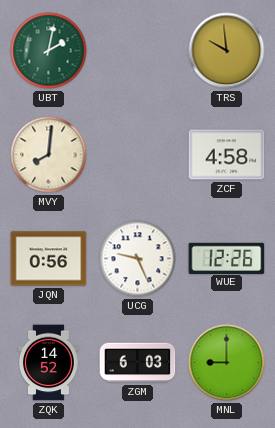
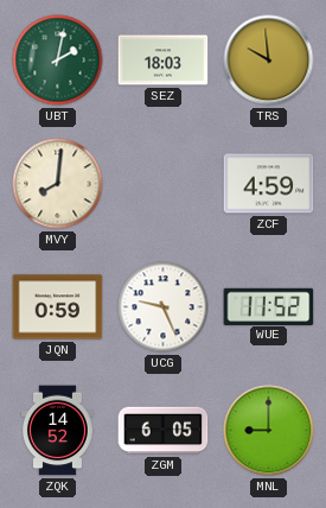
SEZ: none -> 18:03
ZCF: 4:58 -> 4:59
JQN: 0:56 -> 0:59
WUE: 12:26 -> 11:52
ZGM: 6:03 -> 6:05
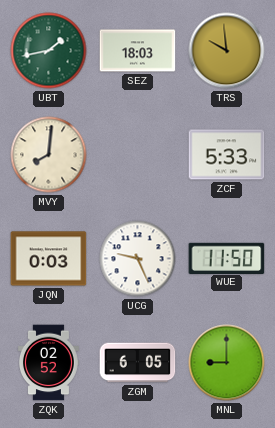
UBT: 2:02 -> 1:43
ZCF: 4:59 -> 5:33
JQN: 0:59 -> 0:03
WUE: 11:52 -> 11:50
ZQK: 14:52 -> 02:52
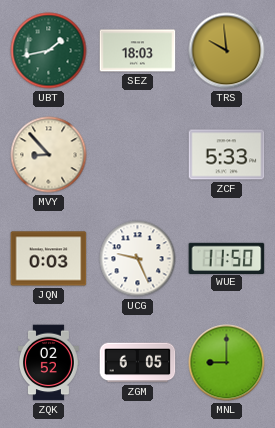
MVY: 8:01 -> 8:53
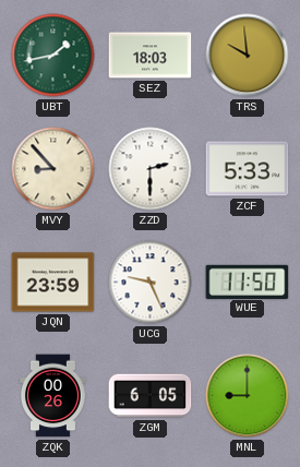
ZZD: none -> 2:30
JQN: 0:03 -> 23:59
ZQK: 02:52 -> 00:26
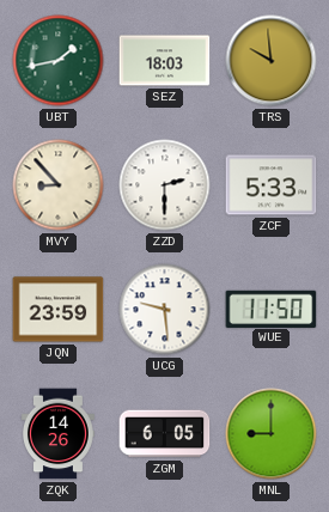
UCG: 9:26 -> 9:29
ZQK: 00:26 -> 14:26
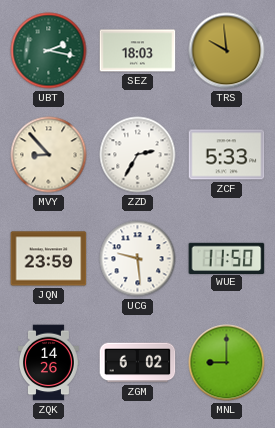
UBT: 1:43 -> 2:17
ZZD: 2:30 -> 2:35
ZGM: 6:05 -> 6:02
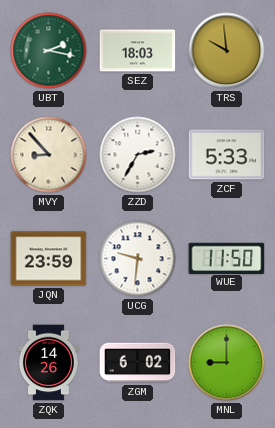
UCG: 9:29 -> 9:31
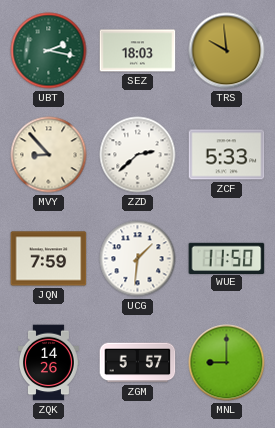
ZZD: 2:35 -> 2:38
JQN: 23:59 -> 7:59
UCG: 9:31 -> 1:31
ZGM: 6:02 -> 5:57
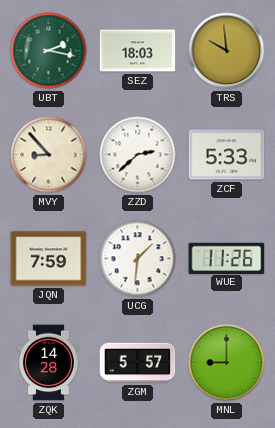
WUE: 11:50 -> 11:26
ZQK: 14:26 -> 14:28
